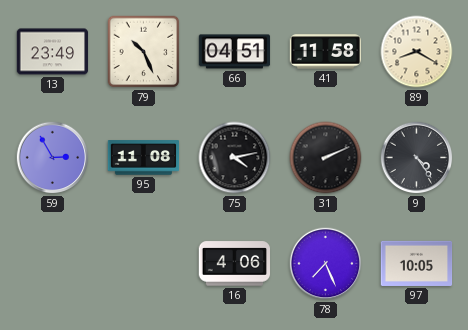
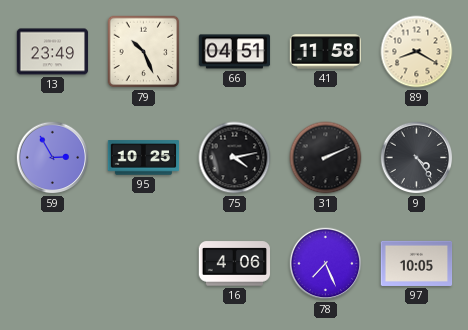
95: 11:08 -> 10:25
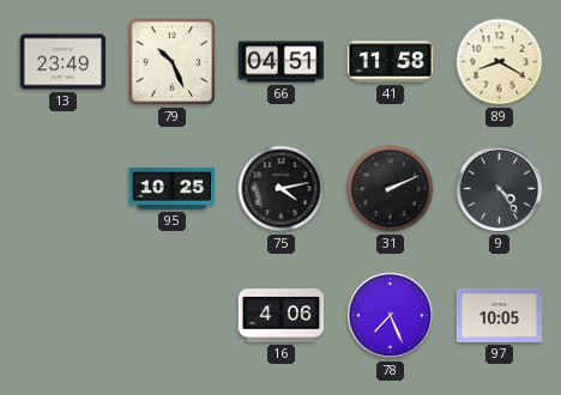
59: 2:55 -> none
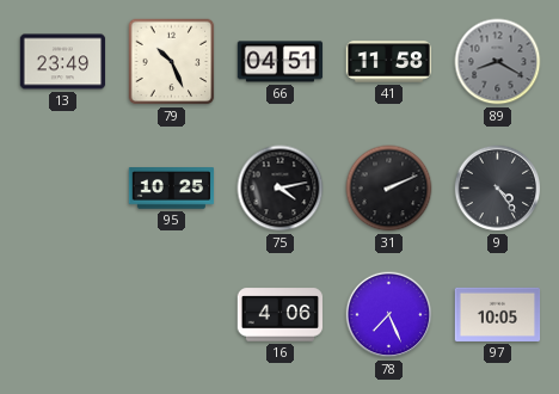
89 dial: cream -> grey
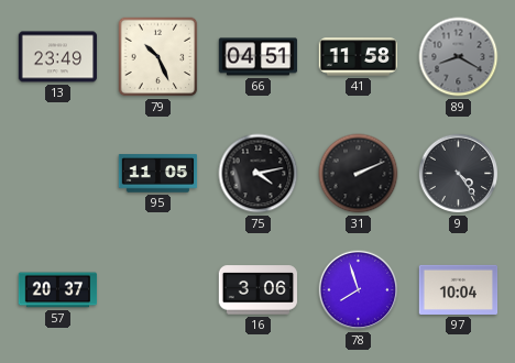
95: 10:25 -> 11:05
57: none -> 20:37
16: 4:06 -> 3:06
78: 7:26 -> 7:57
97: 10:05 -> 10:04
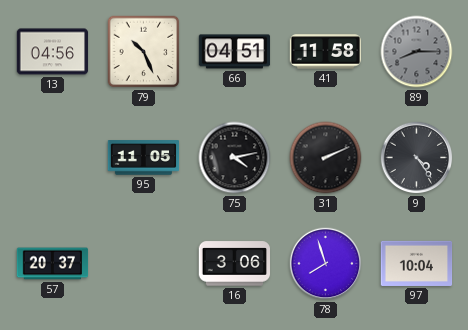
13: 23:49 -> 04:56
89: 8:20 -> 8:15
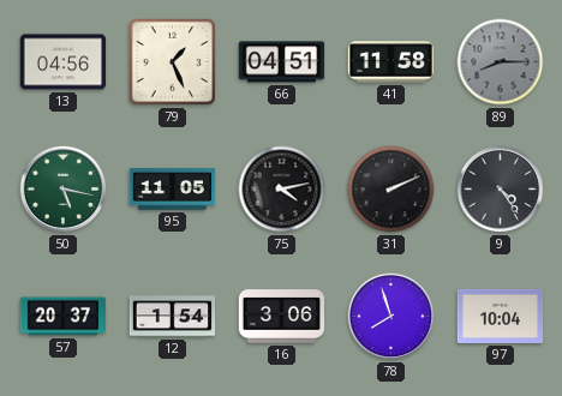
79: 10:26 -> 1:26
50: none -> 5:17
12: none -> 1:54
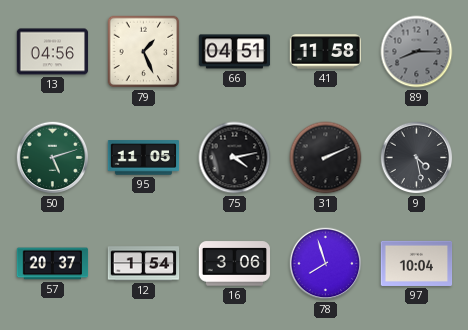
50: 5:17 -> 5:12
9: 4:24 -> 4:28
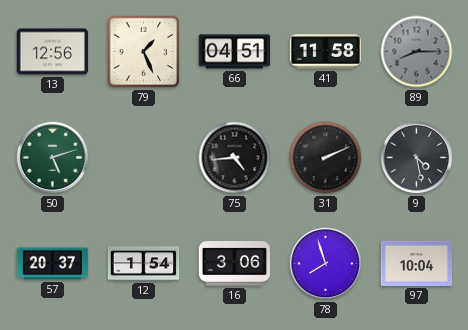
13: 04:56 -> 12:56
95: 11:05 -> none
75: 4:13 -> 4:44
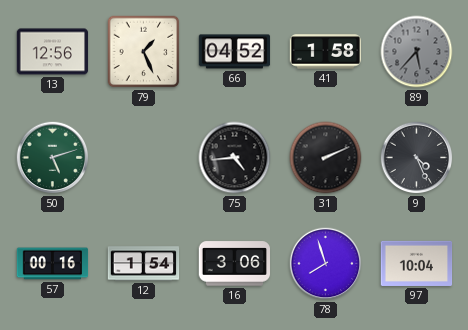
66: 04:51 -> 04:52
41: 11:58 -> 1:58
89: 8:15 -> 5:37
9: 4:28 -> 4:26
57: 20:37 -> 00:16
